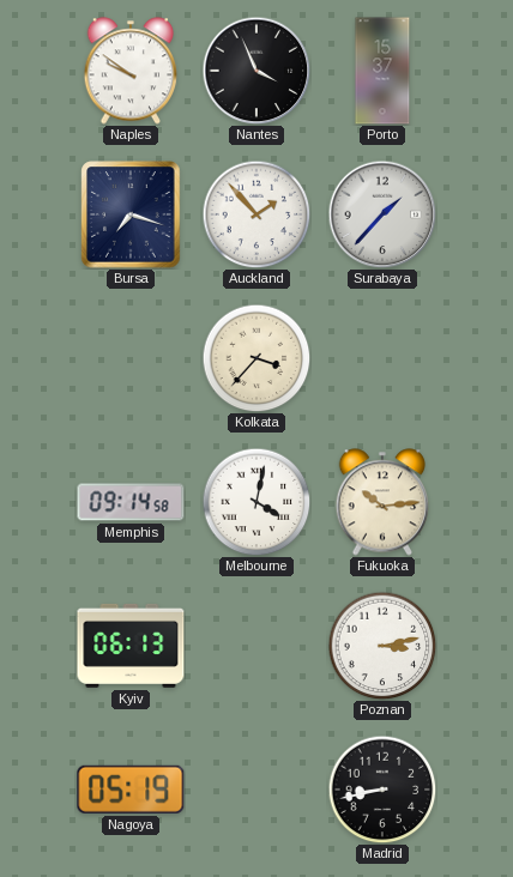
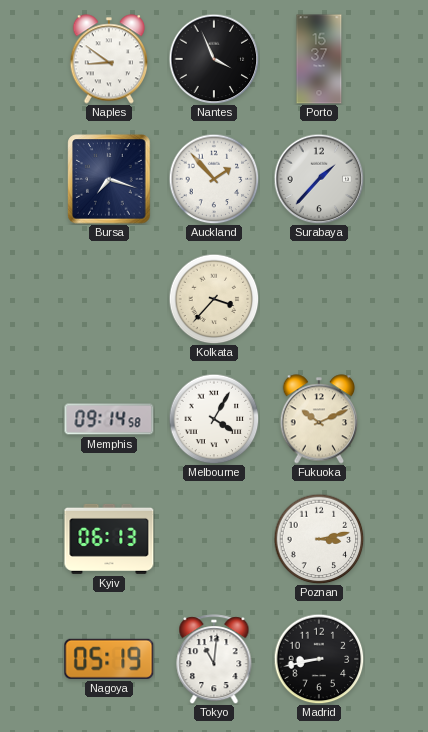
Naples: 9:51 -> 8:51
Melbourne: 4:02 -> 4:05
Fukuoka: 10:14 -> 10:11
Tokyo: none -> 11:01
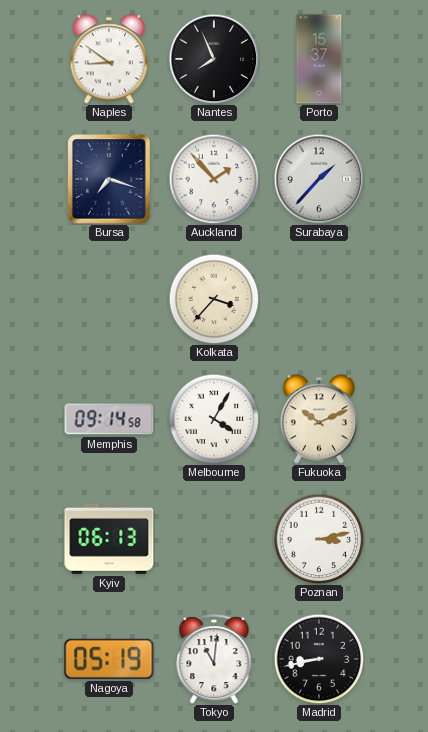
Nantes: 3:56 -> 7:56
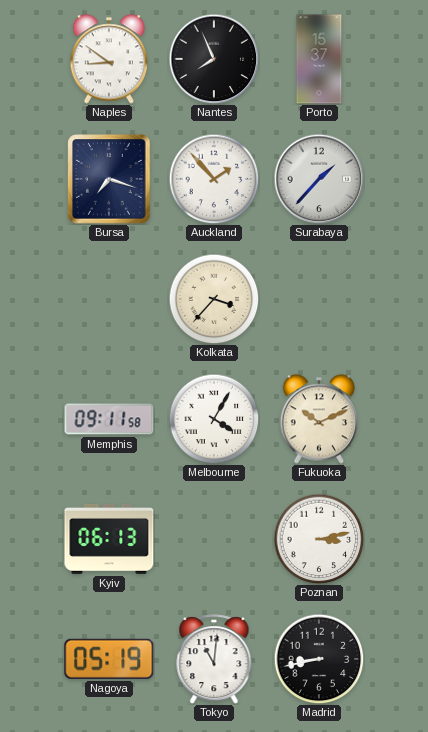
Memphis: 09:14 -> 09:11
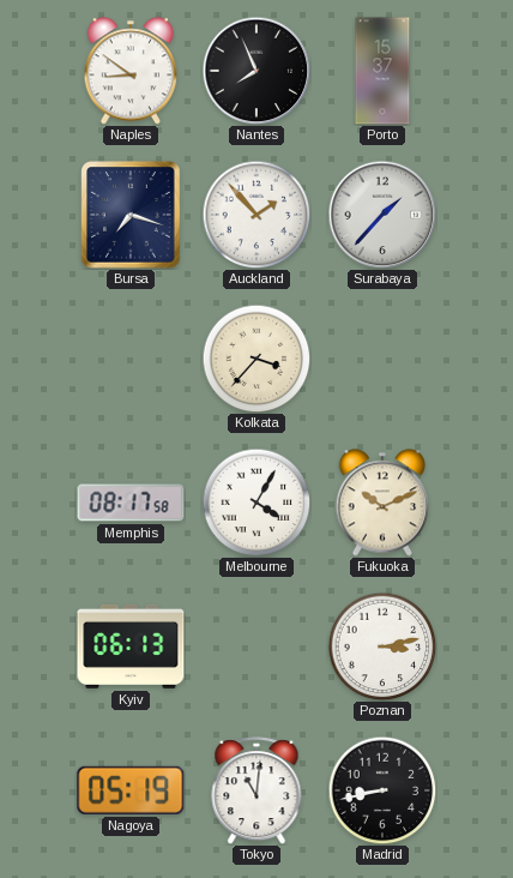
Memphis: 09:11 -> 08:17
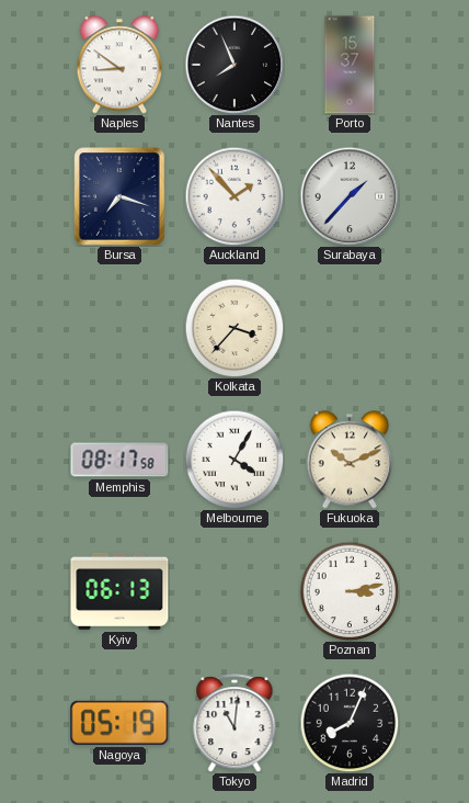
Madrid: 8:43 -> 8:04
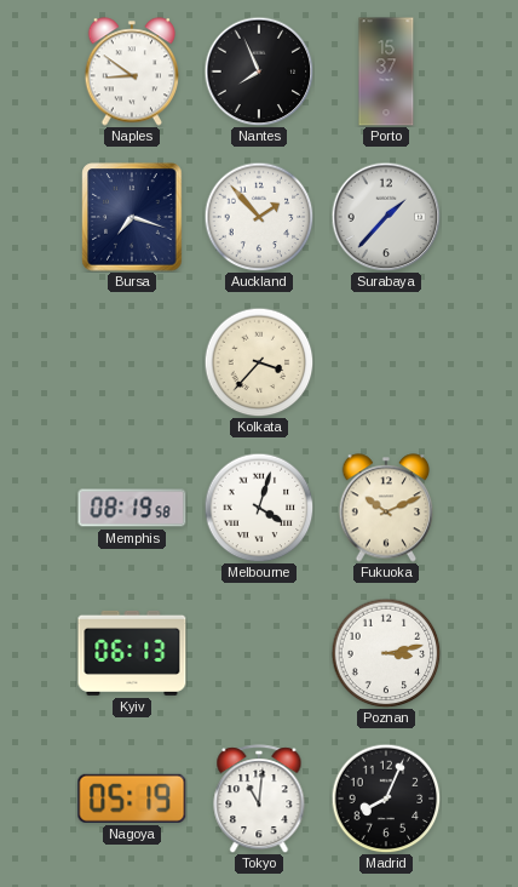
Memphis: 08:17 -> 08:19
Melbourne: 4:05 -> 4:03
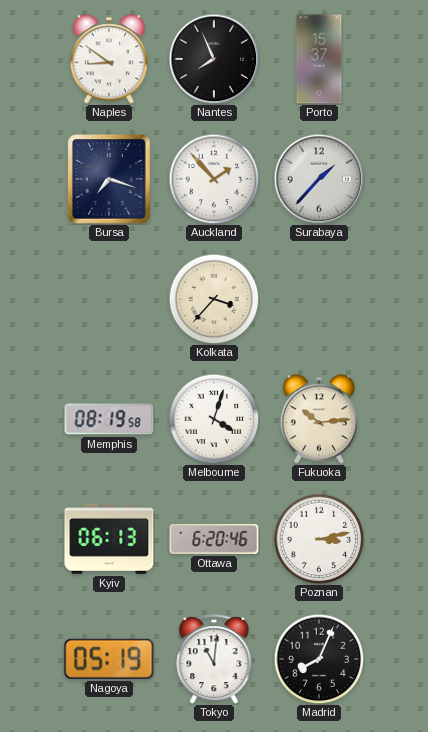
Fukuoka: 10:11 -> 10:14
Ottawa: none -> 6:20
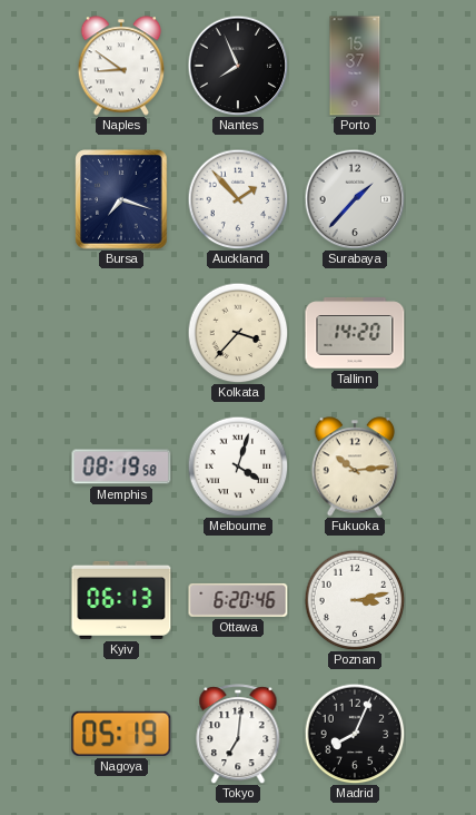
Tallinn: none -> 14:20
Tokyo: 11:01 -> 7:01
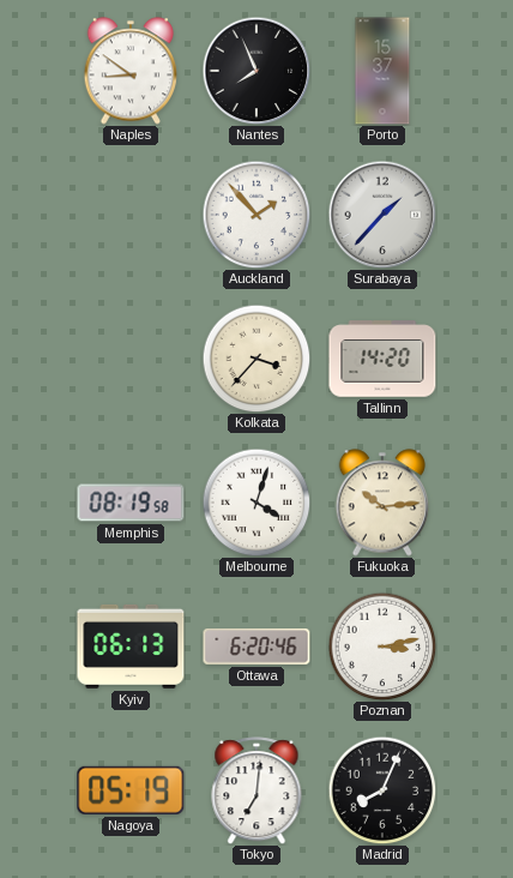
Bursa: 7:18 -> none
